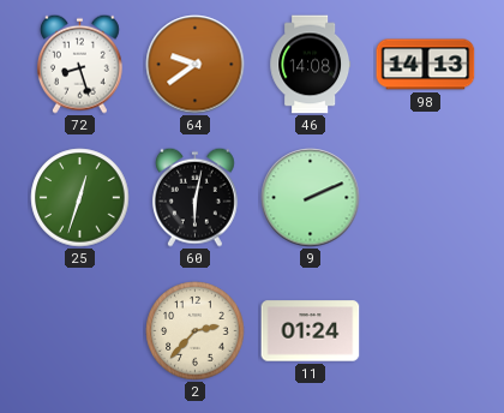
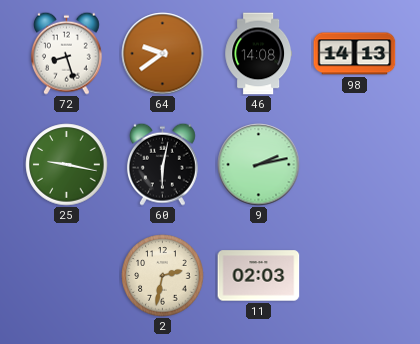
25: 12:33 -> 9:17
9: 2:11 -> 2:13
2: 2:37 -> 2:32
11: 01:24 -> 02:03
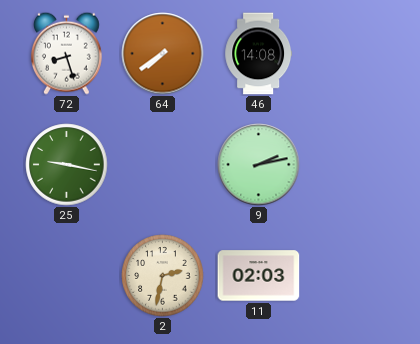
64: 9:39 -> 7:39
98: 14:13 -> none
60: 6:02 -> none
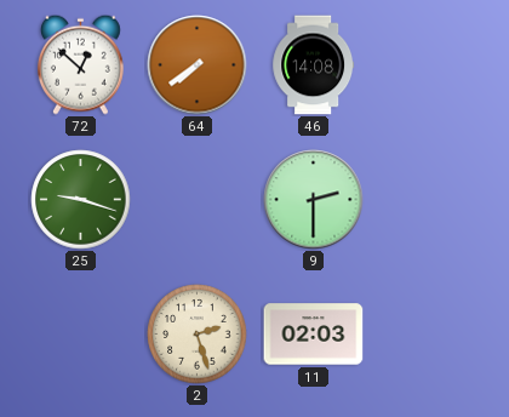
72: 8:27 -> 12:52
25: 9:17 -> 9:18
9: 2:13 -> 2:30
2: 2:32 -> 2:27
